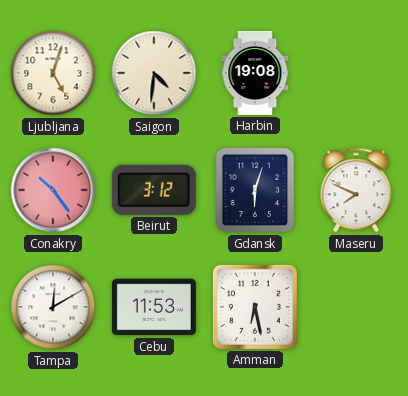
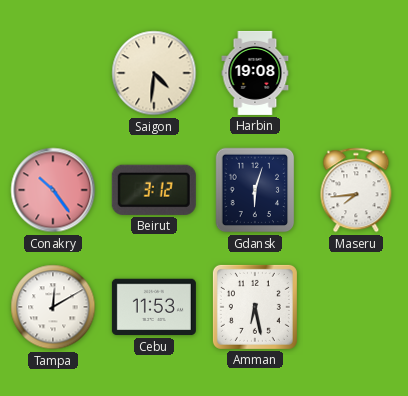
Ljubljana: 5:03 -> none
Maseru: 7:49 -> 7:44
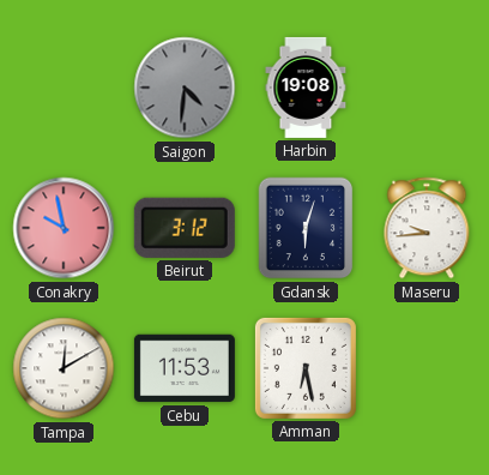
Saigon dial: cream -> grey
Conakry: 10:24 -> 9:58
Maseru: 7:44 -> 9:44
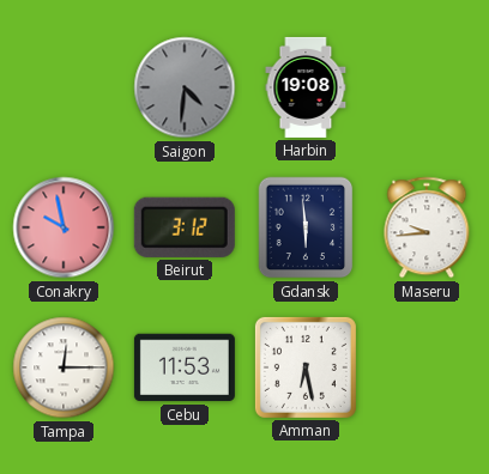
Gdansk: 6:03 -> 5:59
Tampa: 12:10 -> 12:15
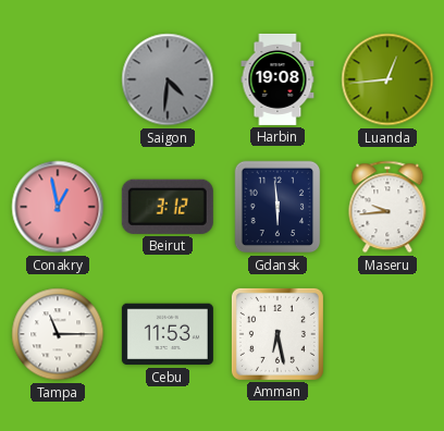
Luanda: none -> 12:44
Conakry: 9:58 -> 12:58
Tampa: 12:15 -> 11:15
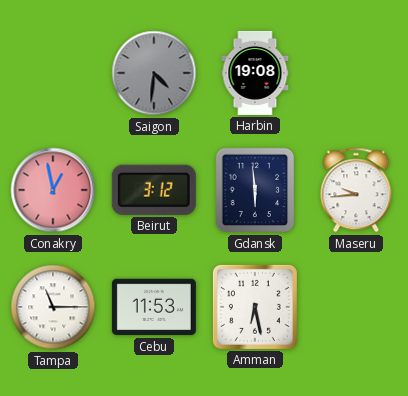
Luanda: 12:44 -> none
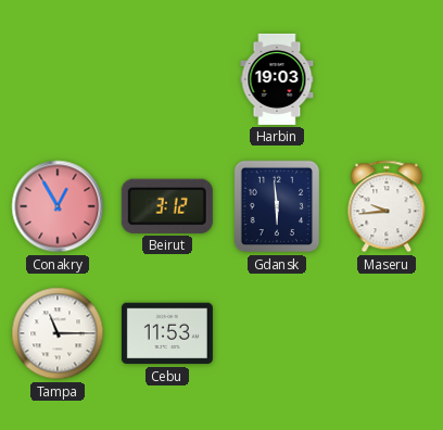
Saigon: 4:31 -> none
Harbin: 19:08 -> 19:03
Conakry: 12:58 -> 12:55
Amman: 6:28 -> none
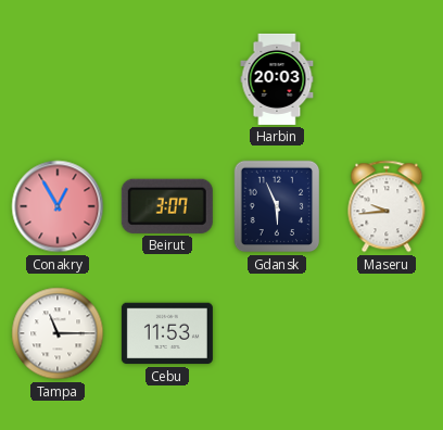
Harbin: 19:03 -> 20:03
Beirut: 3:12 -> 3:07
Gdansk: 5:59 -> 5:56
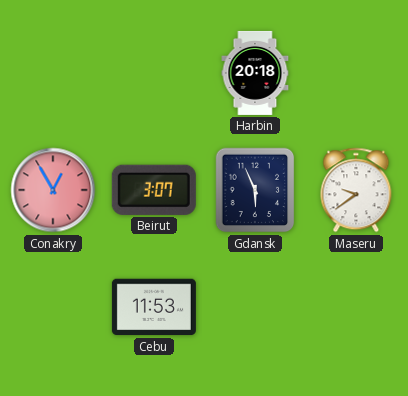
Harbin: 20:03 -> 20:18
Maseru: 9:44 -> 9:39
Tampa: 11:15 -> none
